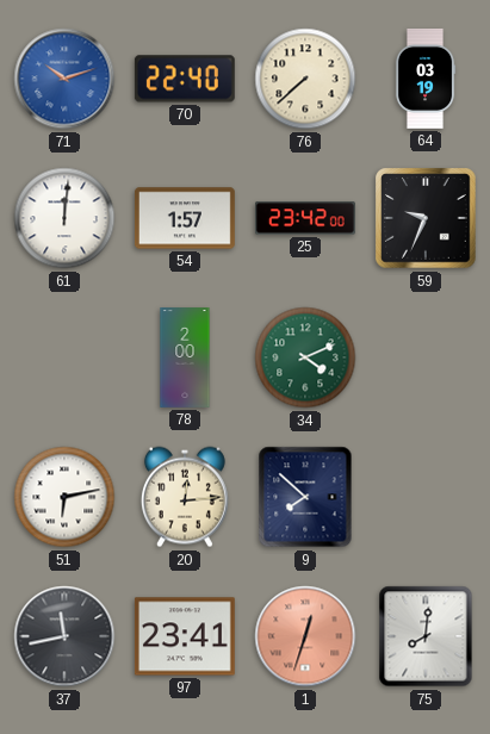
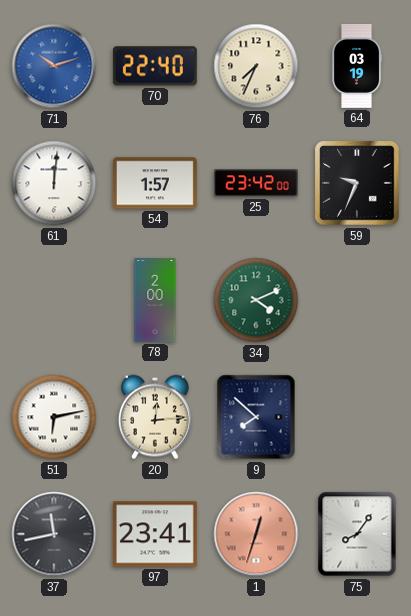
76: 7:38 -> 7:34
75: 8:01 -> 8:06
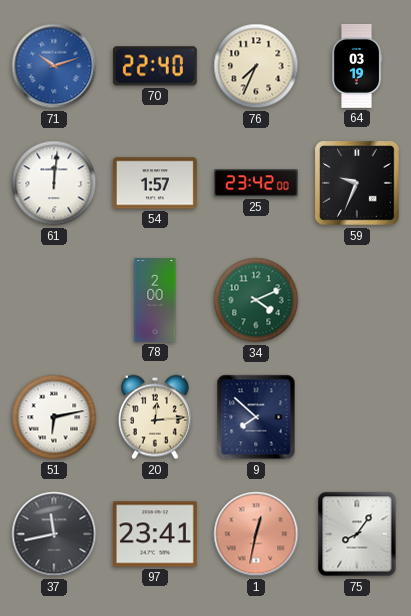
1: 12:33 -> 12:32
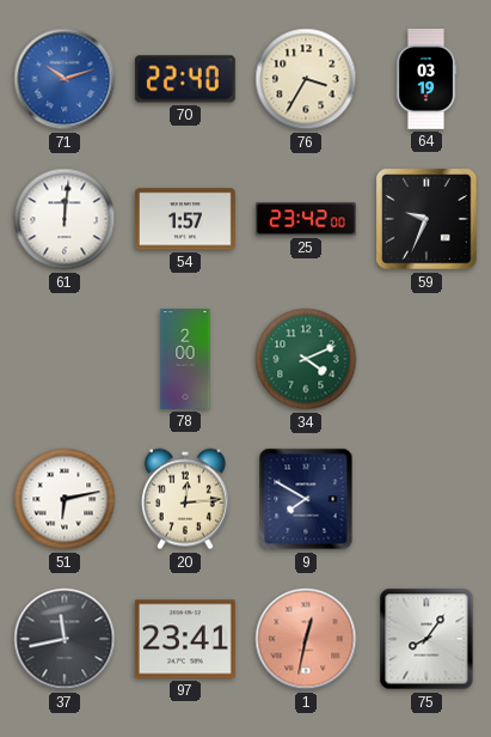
76: 7:34 -> 3:35
9: 7:52 -> 7:50
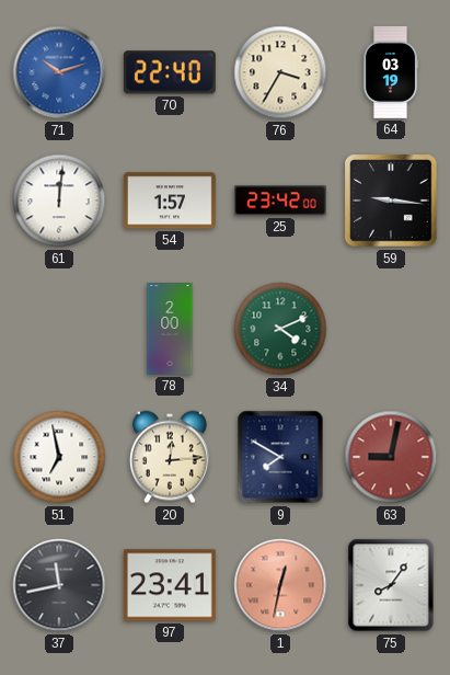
59: 9:34 -> 9:16
51: 6:13 -> 6:58
63: none -> 9:02
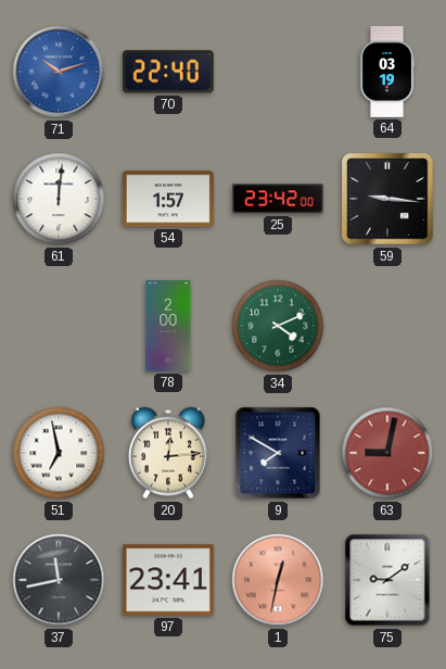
76: 3:35 -> none
75: 8:06 -> 9:09
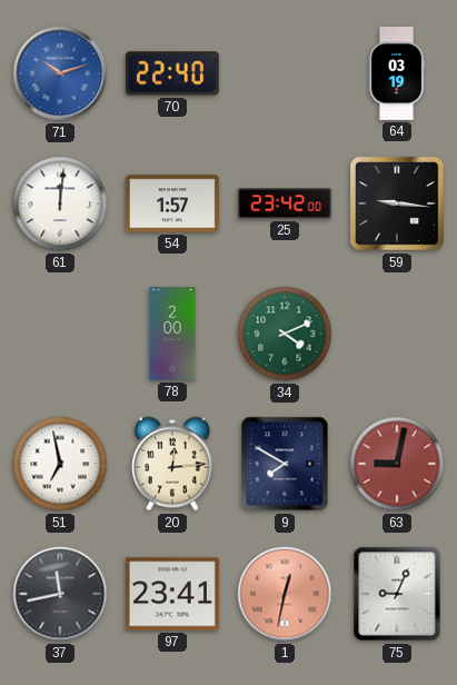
75: 9:09 -> 9:04
